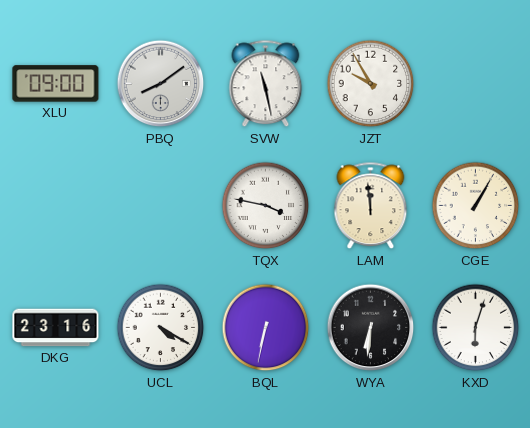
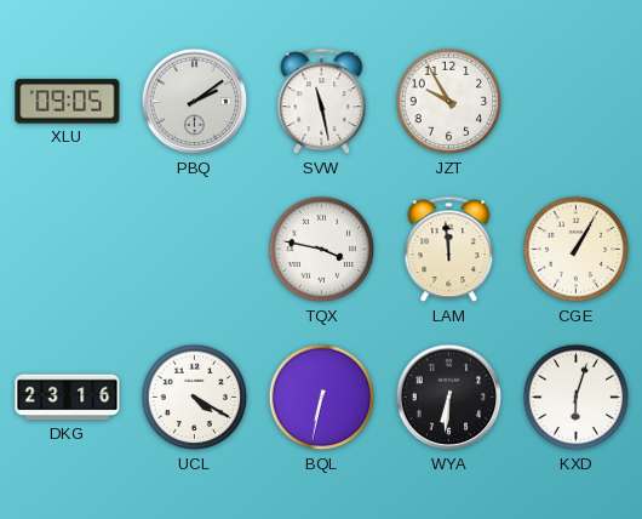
XLU: 09:00 -> 09:05
PBQ: 8:09 -> 2:09
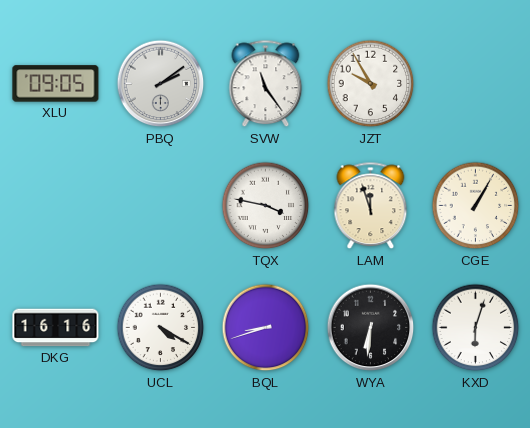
SVW: 11:28 -> 11:24
LAM: 11:59 -> 11:57
DKG: 23:16 -> 16:16
BQL: 6:32 -> 8:42
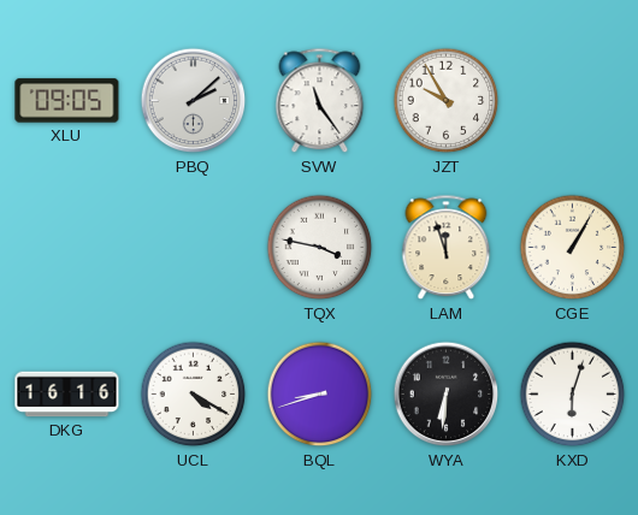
PBQ: 2:09 -> 2:08
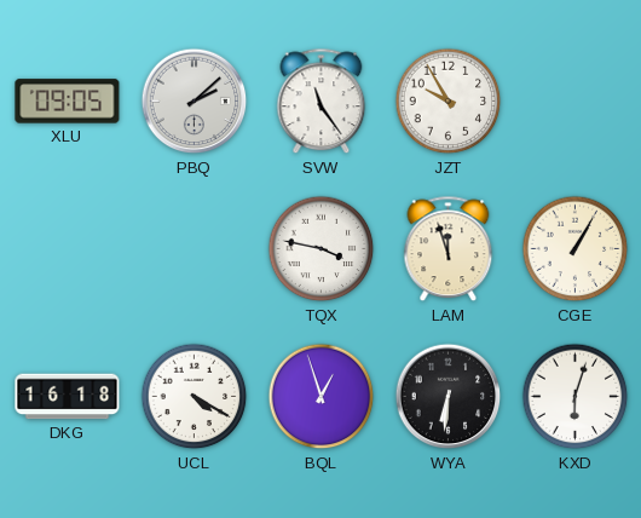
DKG: 16:16 -> 16:18
BQL: 8:42 -> 12:57
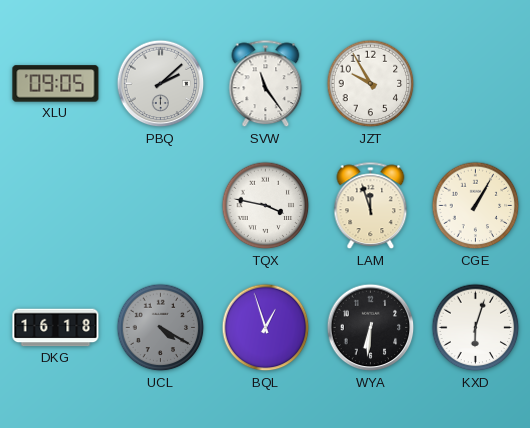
UCL dial: white -> grey
